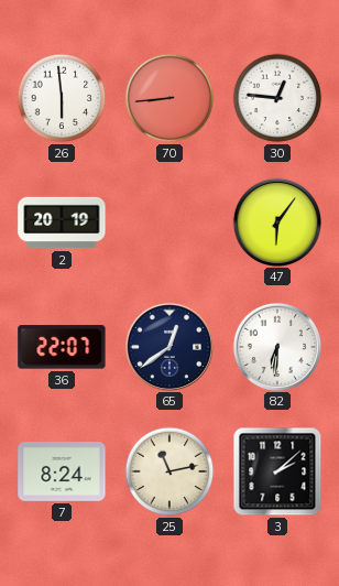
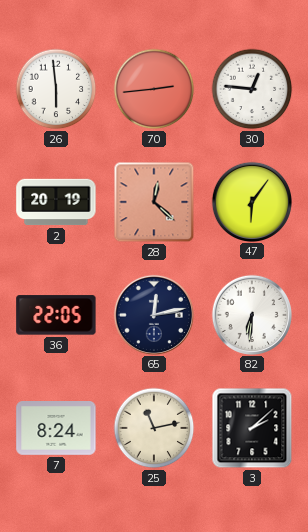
70: 8:44 -> 2:44
28: none -> 12:22
36: 22:07 -> 22:05
65: 12:39 -> 12:13
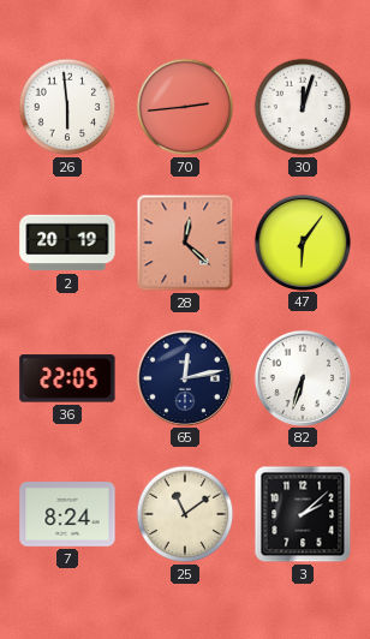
30: 12:46 -> 12:03
82: 6:31 -> 6:33
25: 11:13 -> 11:09
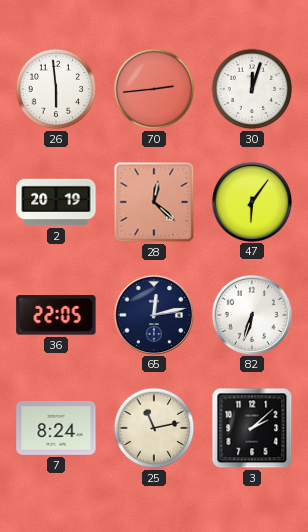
25: 11:09 -> 11:13
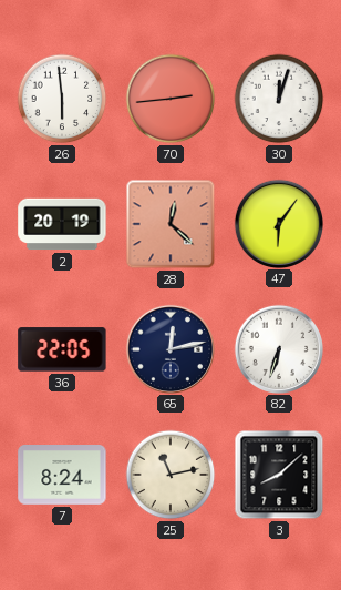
3: 2:08 -> 8:08
